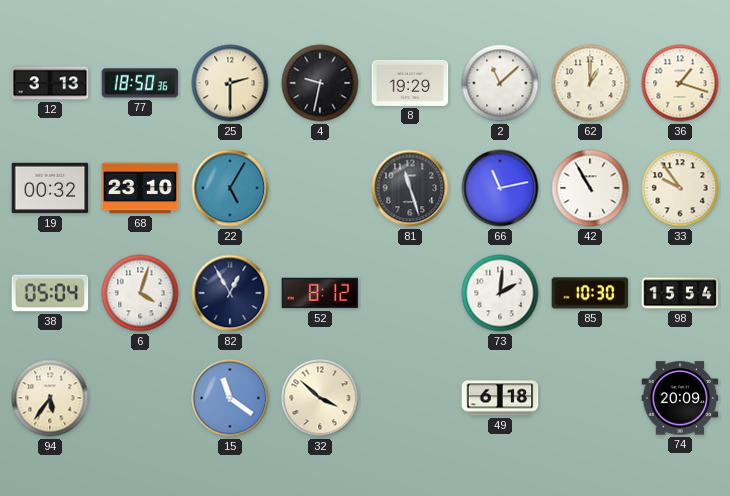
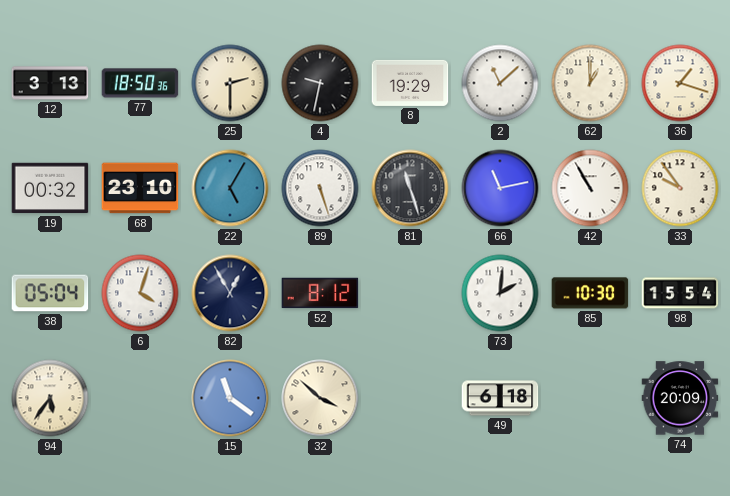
89: none -> 5:27
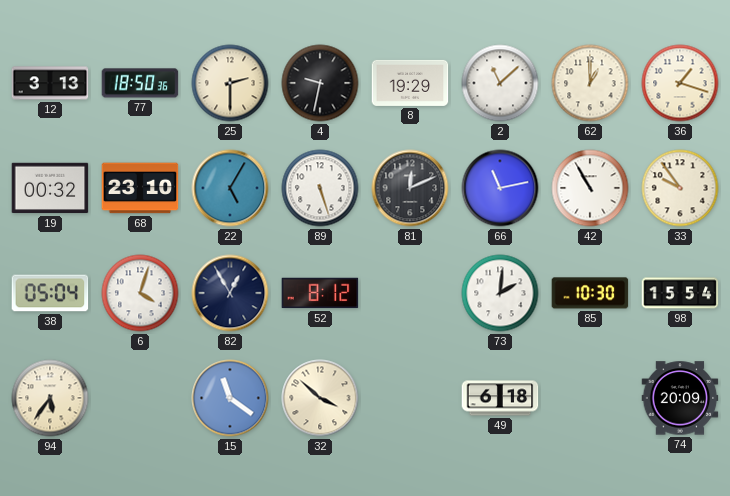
81: 11:27 -> 12:11
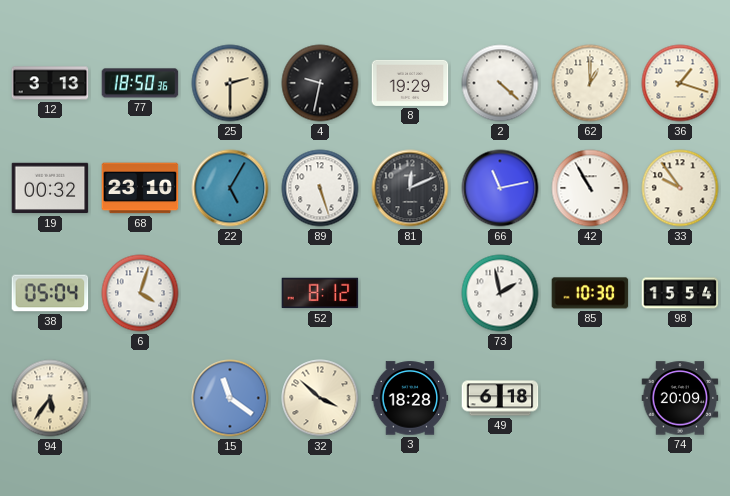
2: 11:08 -> 4:22
82: 12:55 -> none
73: 2:01 -> 1:58
3: none -> 18:28
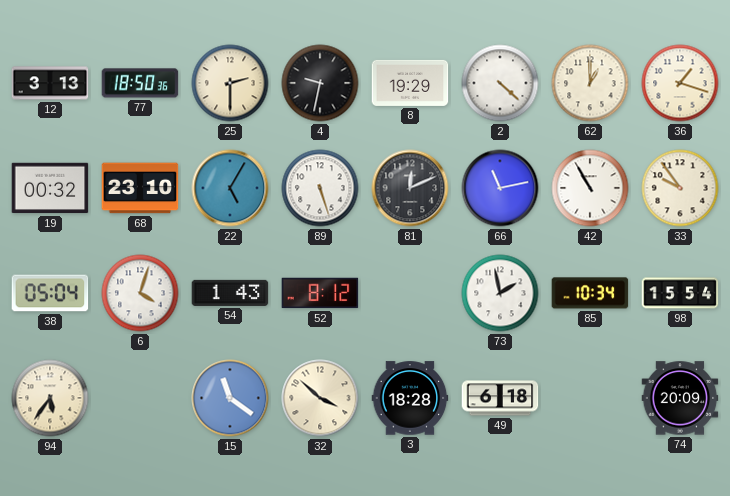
54: none -> 1:43
85: 10:30 -> 10:34
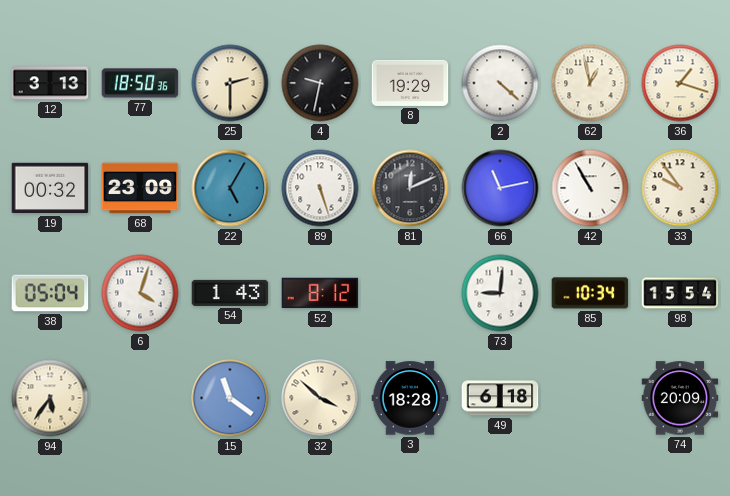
62: 1:00 -> 12:58
68: 23:10 -> 23:09
73: 1:58 -> 9:01
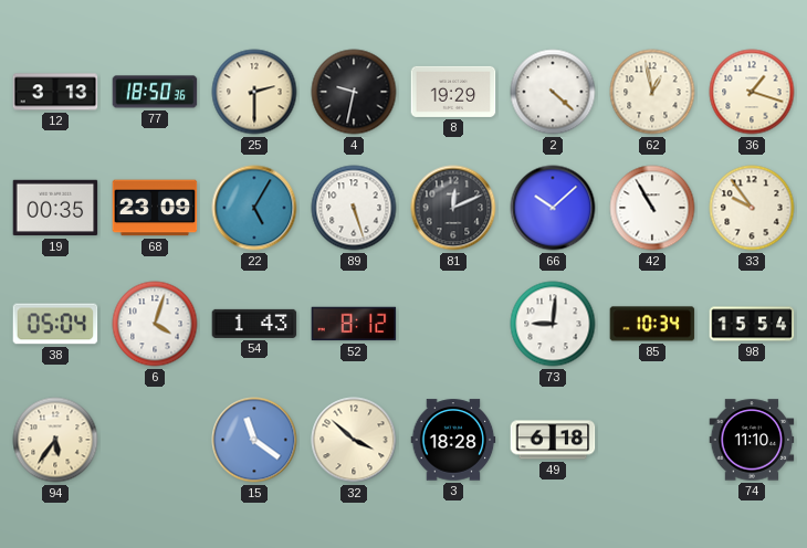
19: 00:32 -> 00:35
66: 11:13 -> 10:08
74: 20:09 -> 11:10
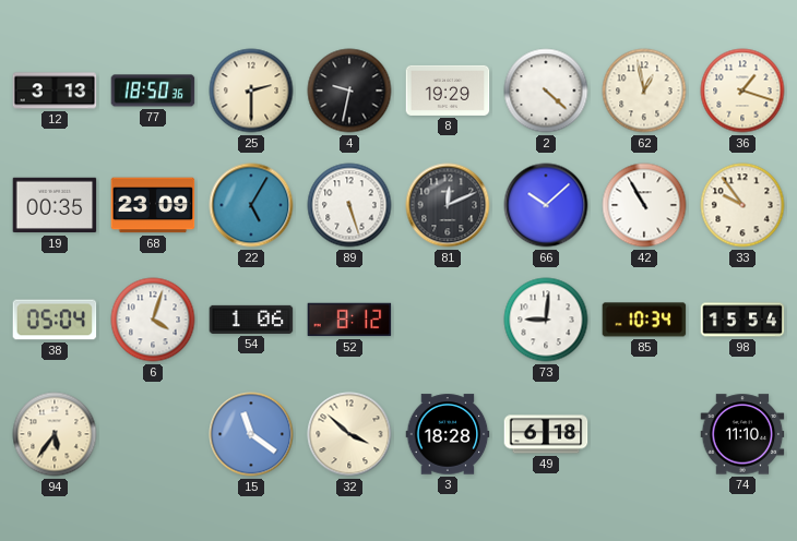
54: 1:43 -> 1:06
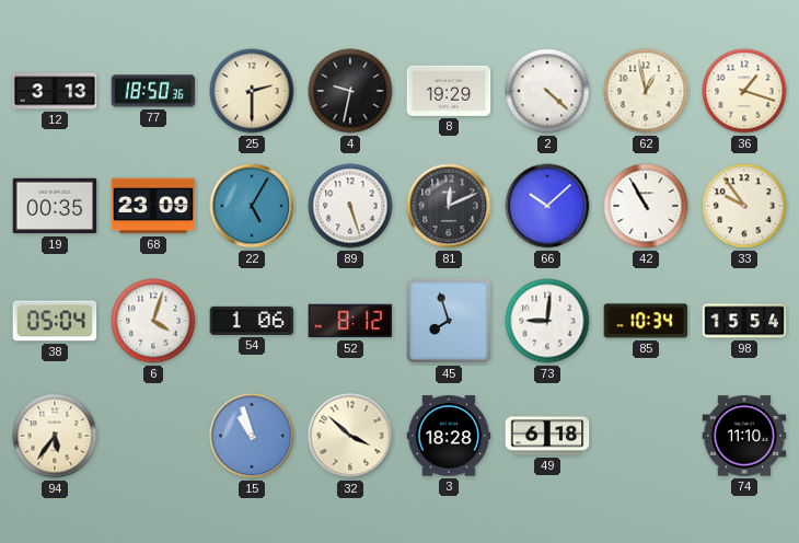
45: none -> 7:57
15: 11:21 -> 10:57
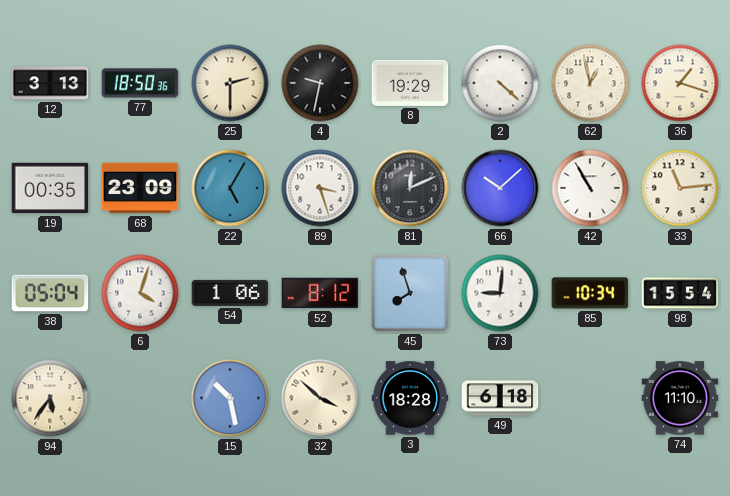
89: 5:27 -> 3:27
33: 9:54 -> 11:14
15: 10:57 -> 10:28
